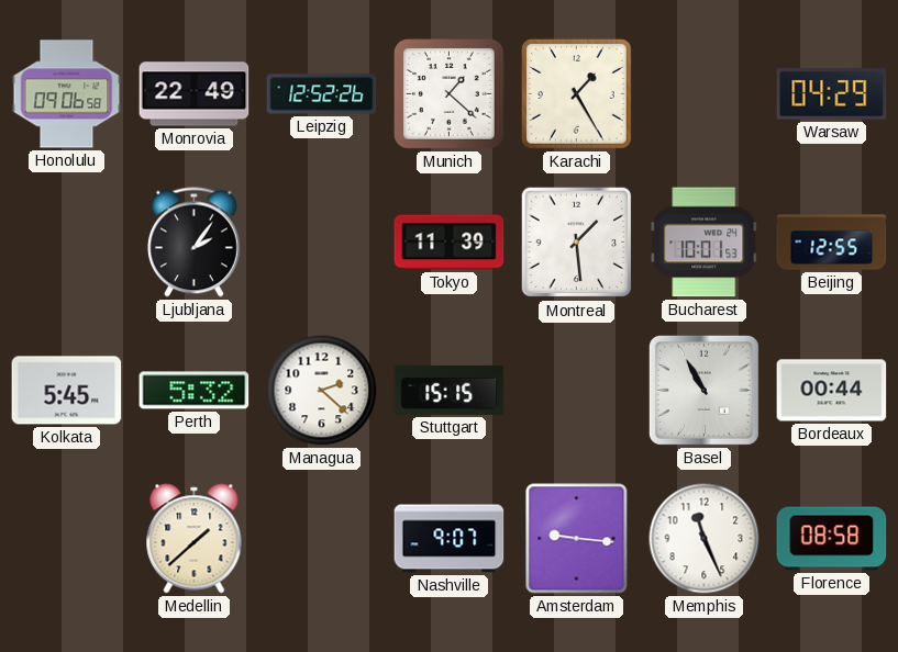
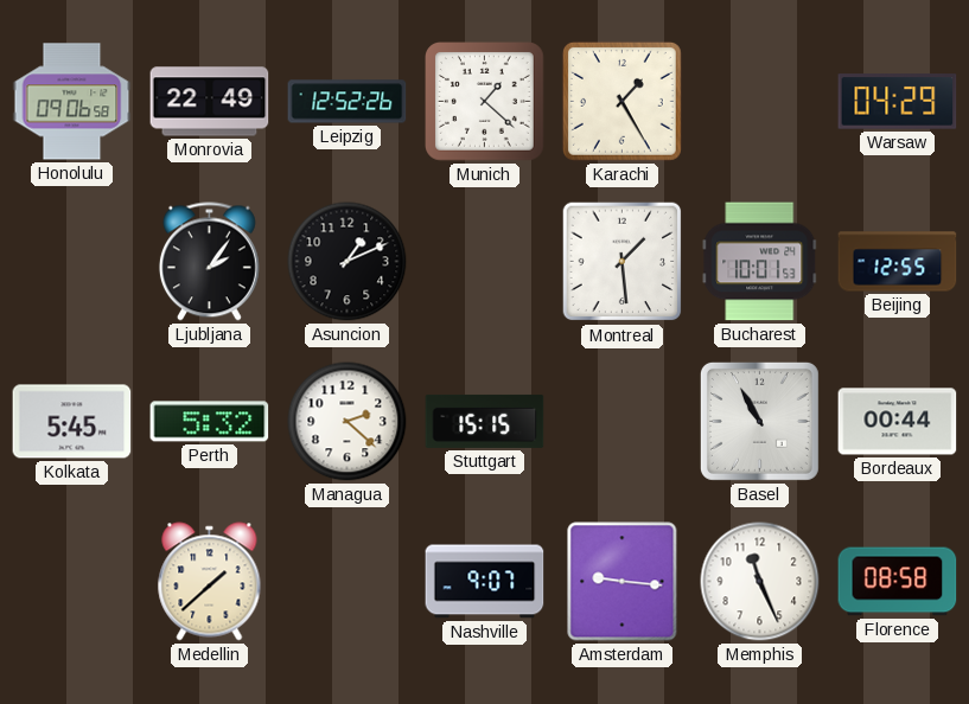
Asuncion: none -> 1:11
Tokyo: 11:39 -> none
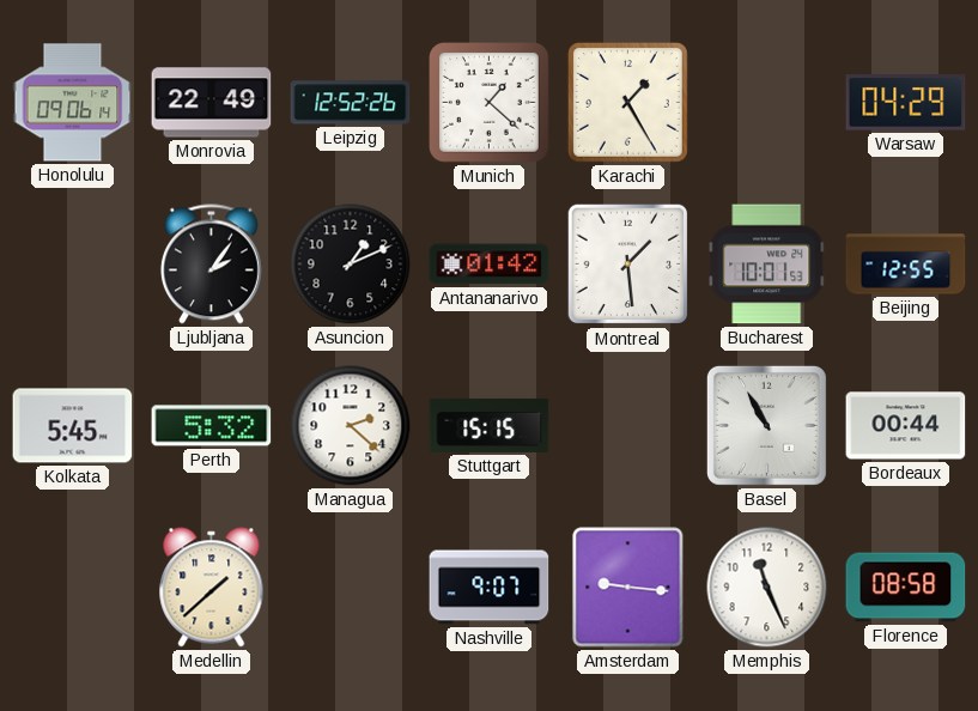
Honolulu: 09:06:58 -> 09:06:14
Antananarivo: none -> 01:42
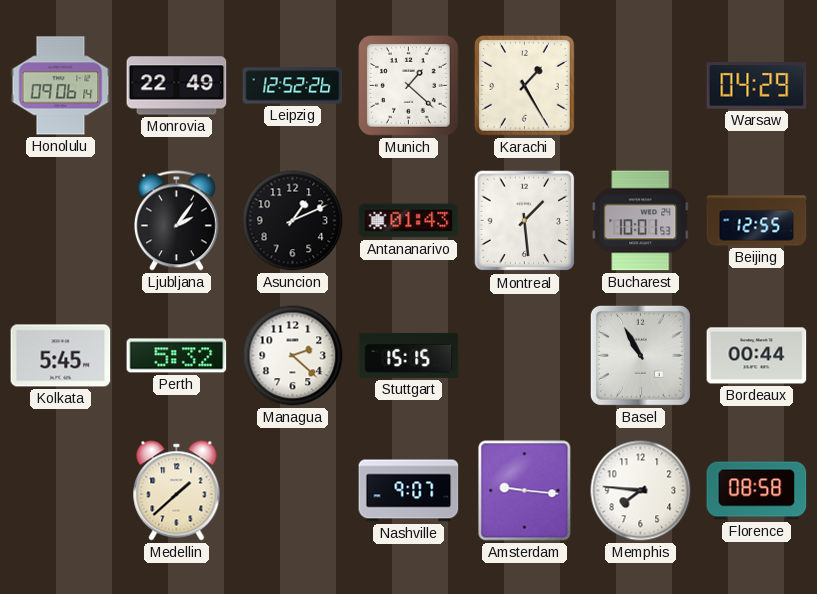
Antananarivo: 01:42 -> 01:43
Memphis: 11:26 -> 7:46
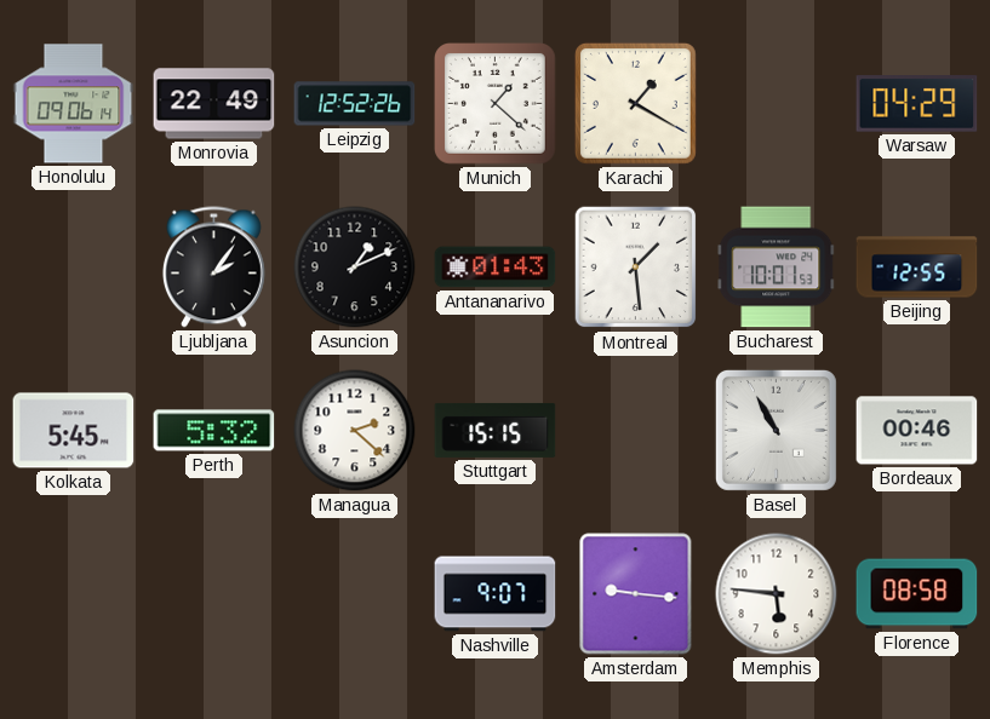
Karachi: 1:25 -> 1:20
Bordeaux: 00:44 -> 00:46
Medellin: 1:38 -> none
Memphis: 7:46 -> 5:46
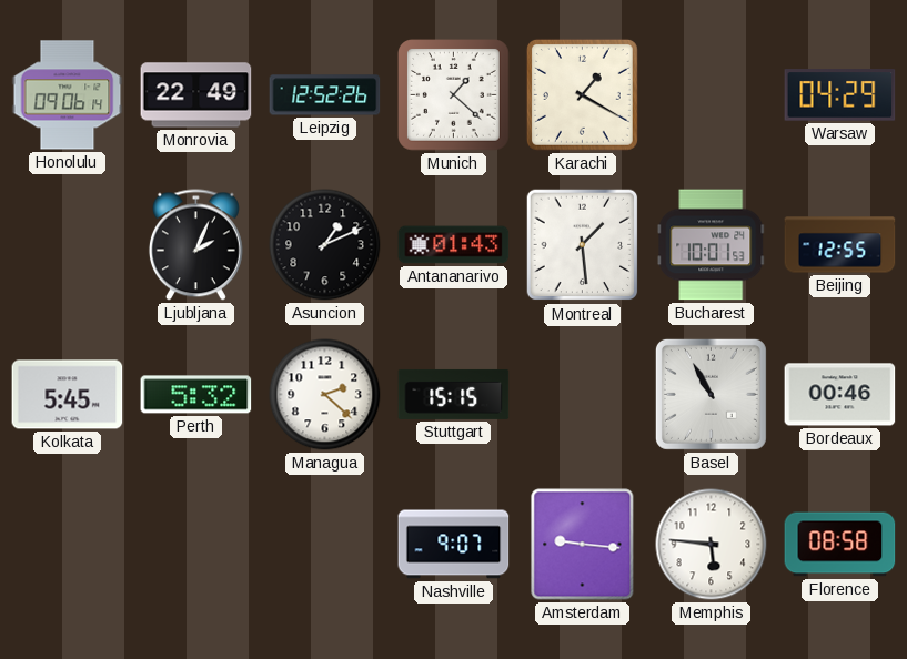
Ljubljana: 2:06 -> 2:04
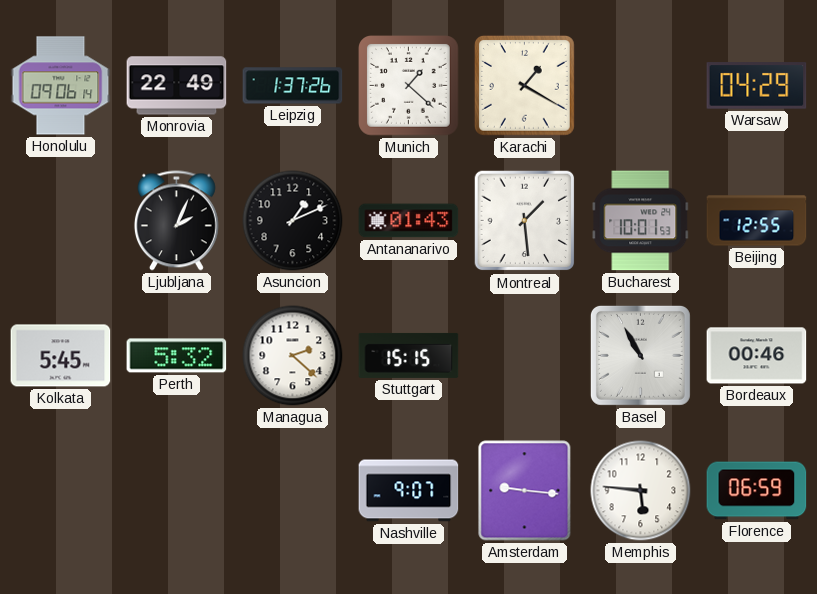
Leipzig: 12:52 -> 1:37
Florence: 08:58 -> 06:59
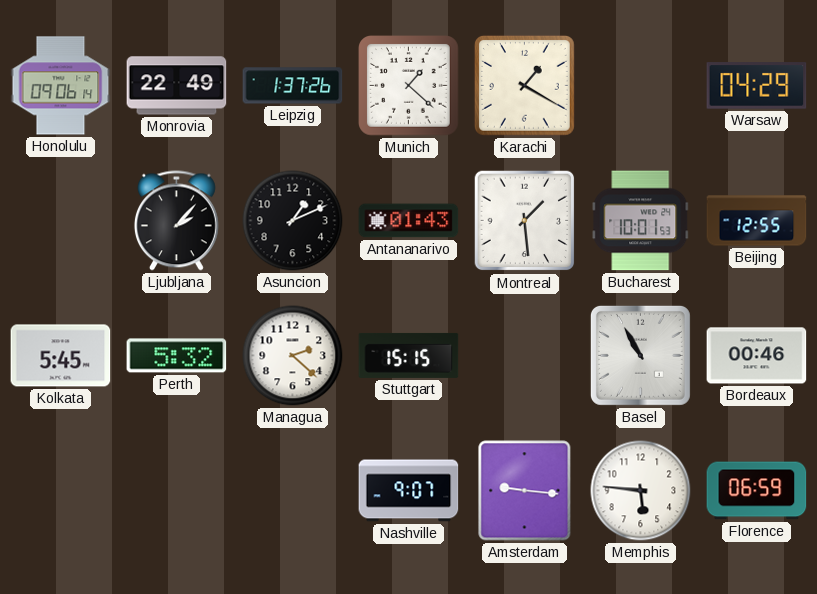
Ljubljana: 2:04 -> 2:07
